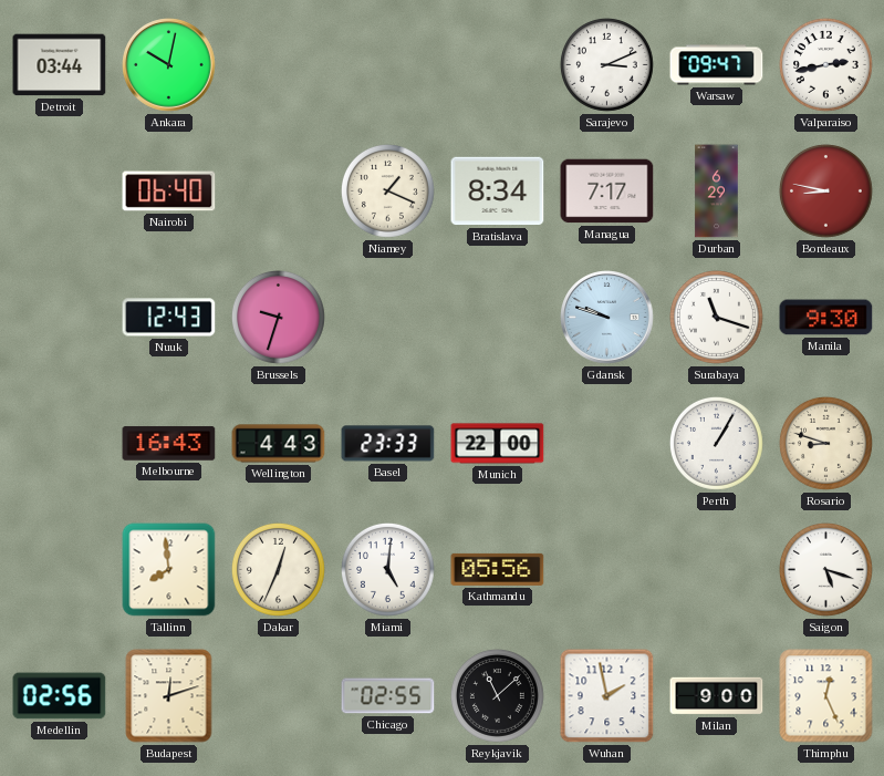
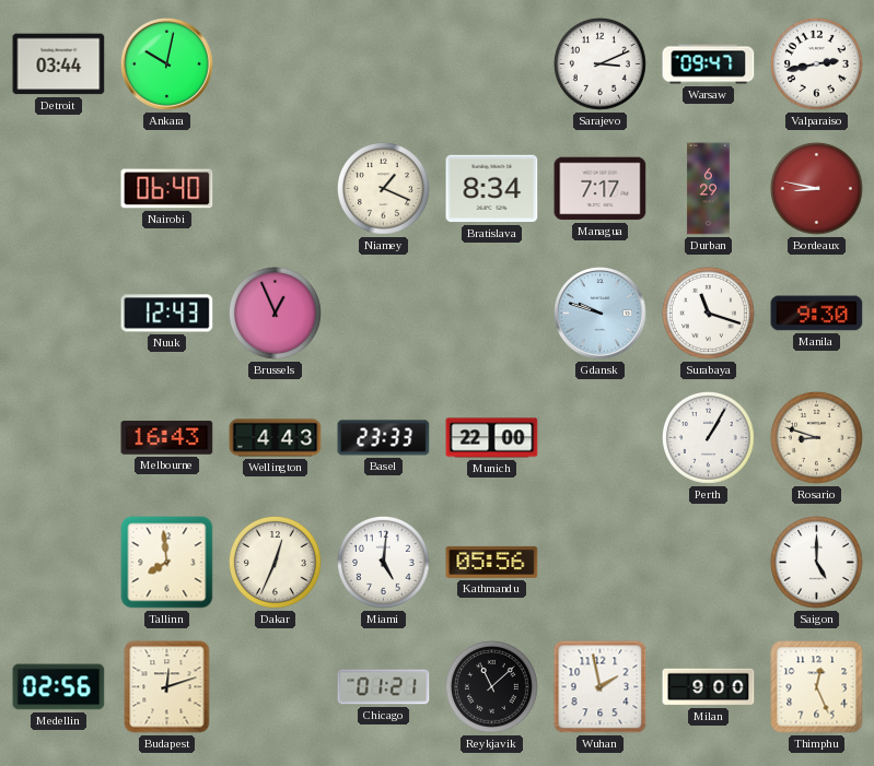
Brussels: 9:33 -> 12:56
Saigon: 5:18 -> 5:00
Chicago: 02:55 -> 01:21
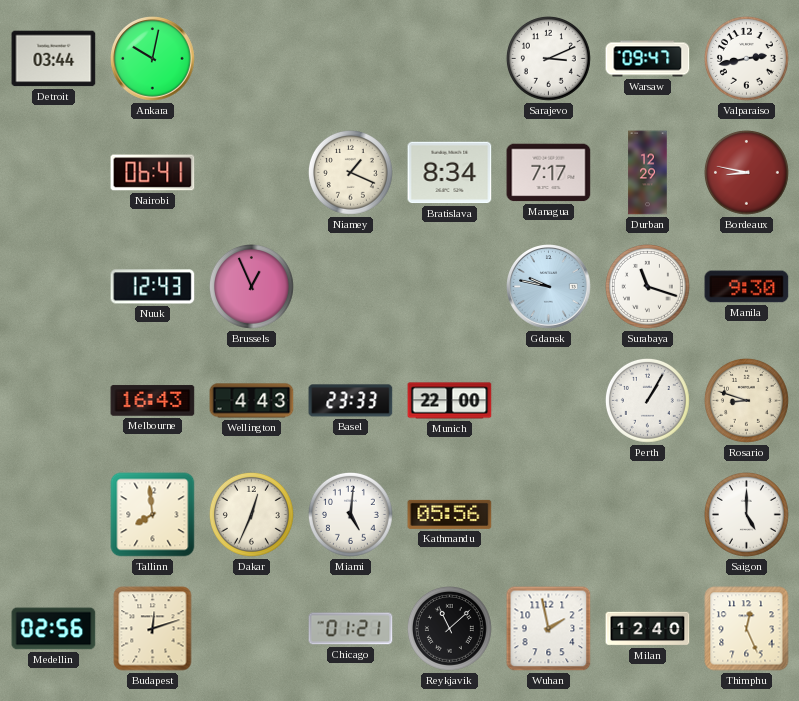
Nairobi: 06:40 -> 06:41
Durban: 6:29 -> 12:29
Gdansk: 9:48 -> 9:47
Milan: 9:00 -> 12:40
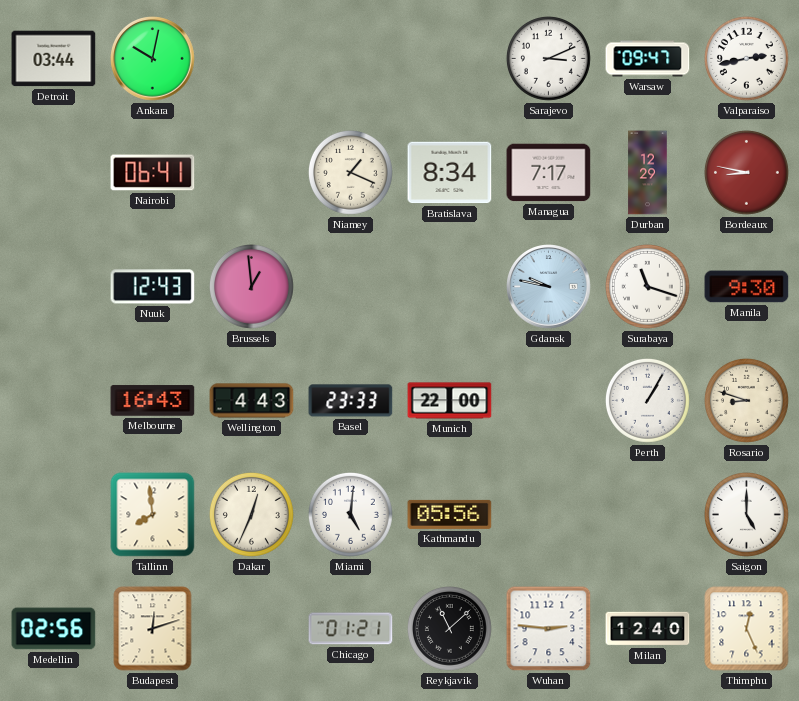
Brussels: 12:56 -> 12:59
Wuhan: 1:58 -> 2:46
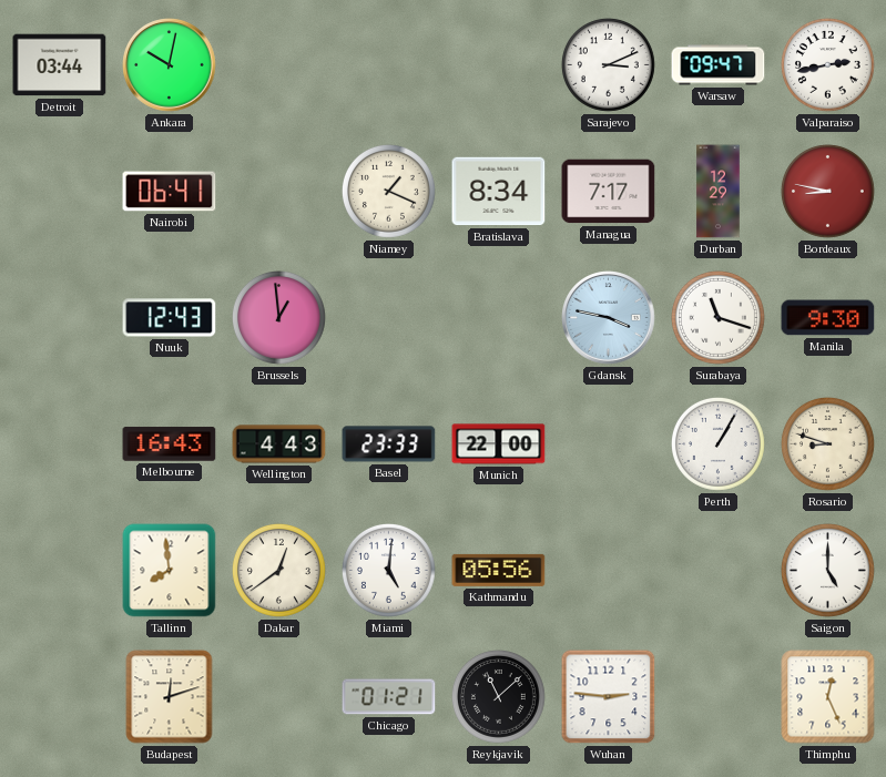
Gdansk: 9:47 -> 3:47
Dakar: 12:34 -> 12:39
Medellin: 02:56 -> none
Milan: 12:40 -> none
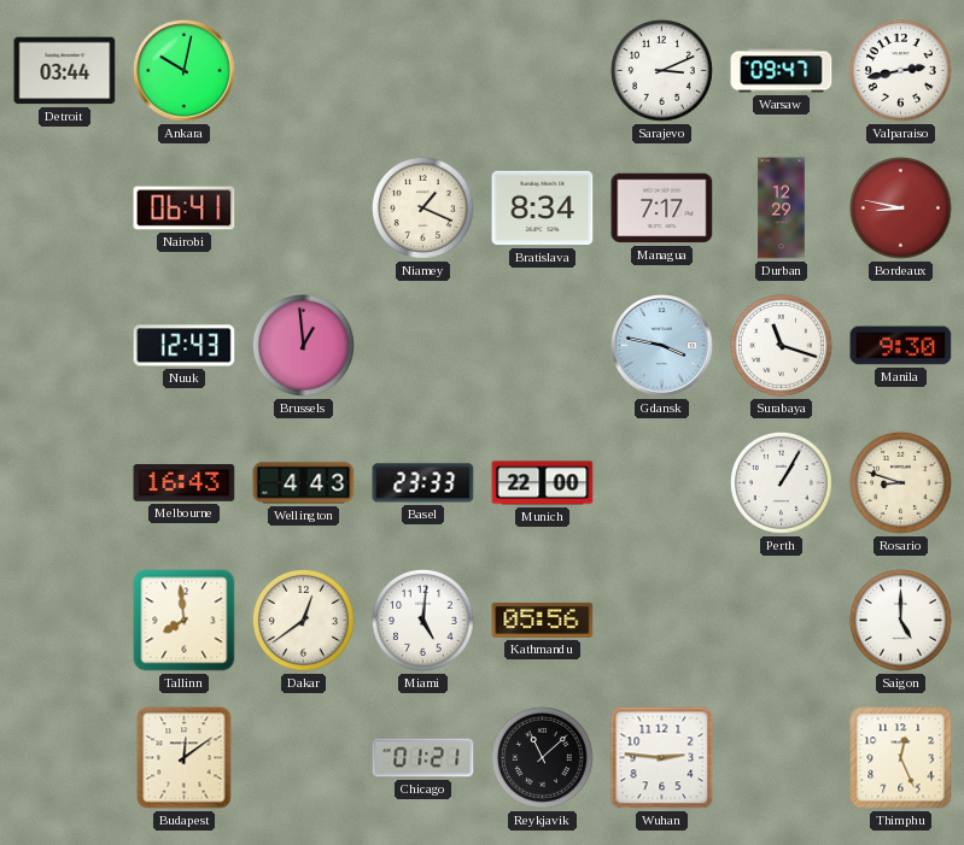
Budapest: 12:12 -> 12:09
